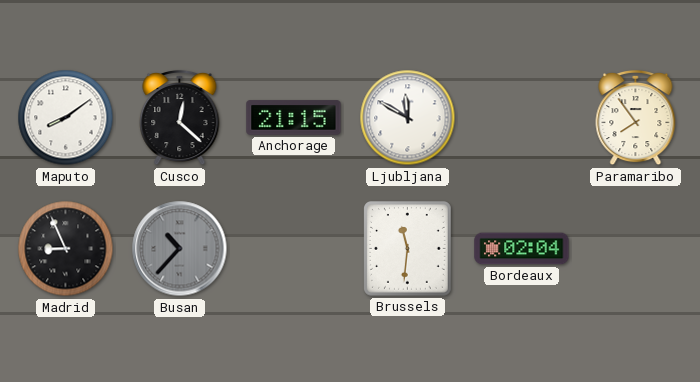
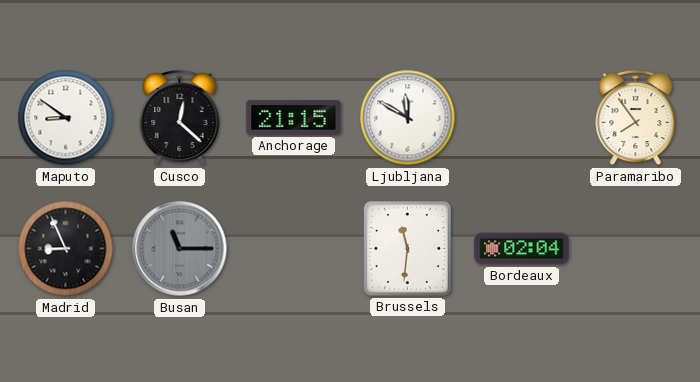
Maputo: 8:09 -> 8:51
Busan: 10:37 -> 11:15
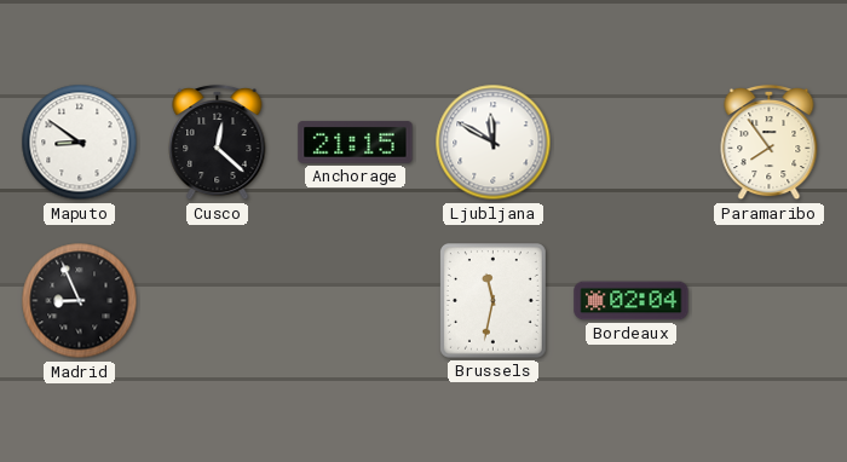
Busan: 11:15 -> none
Brussels: 11:31 -> 11:32
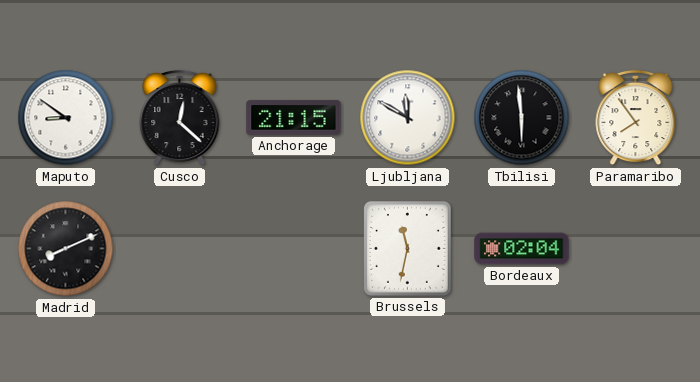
Tbilisi: none -> 5:59
Madrid: 8:56 -> 8:11
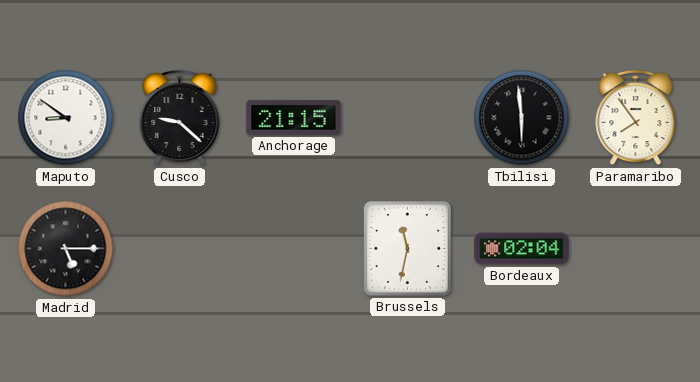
Cusco: 12:22 -> 9:22
Ljubljana: 11:50 -> none
Madrid: 8:11 -> 5:15
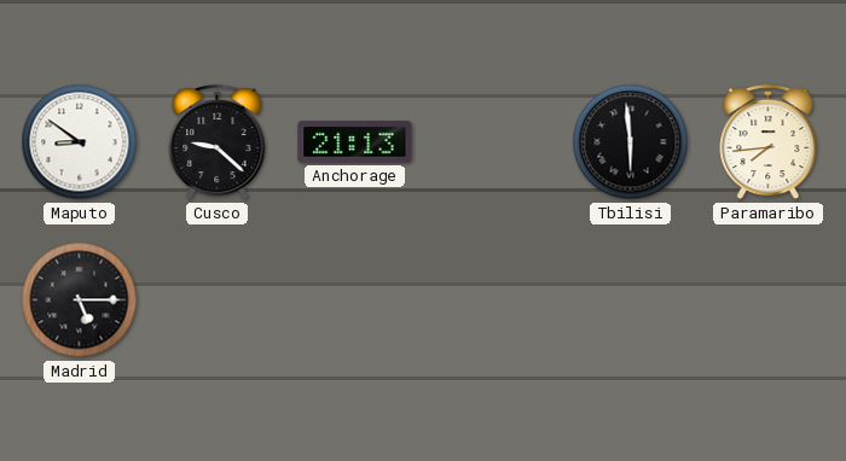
Anchorage: 21:15 -> 21:13
Paramaribo: 7:54 -> 7:44
Brussels: 11:32 -> none
Bordeaux: 02:04 -> none
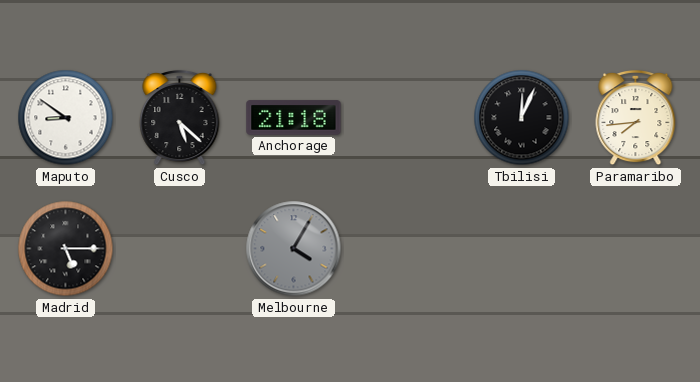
Cusco: 9:22 -> 5:22
Anchorage: 21:13 -> 21:18
Tbilisi: 5:59 -> 12:04
Melbourne: none -> 4:05
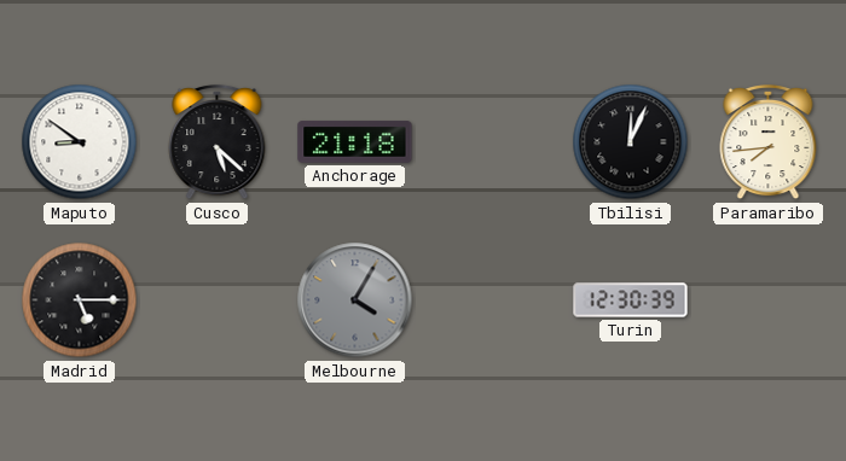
Turin: none -> 12:30
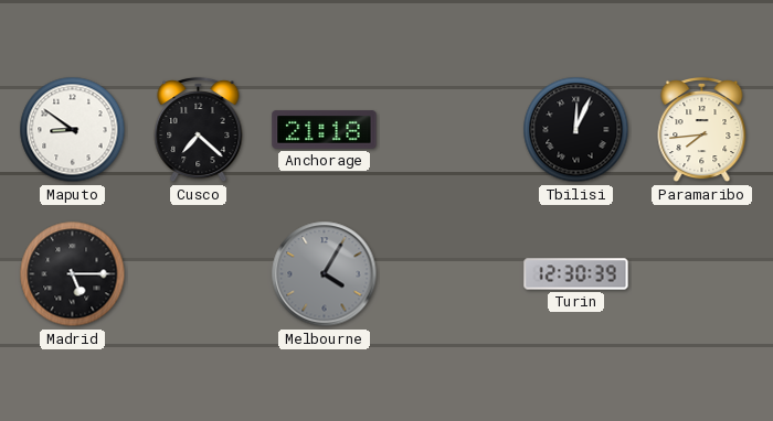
Cusco: 5:22 -> 7:22
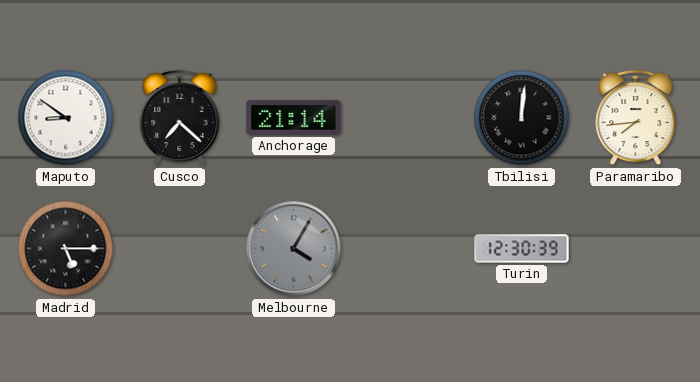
Anchorage: 21:18 -> 21:14
Tbilisi: 12:04 -> 12:01
